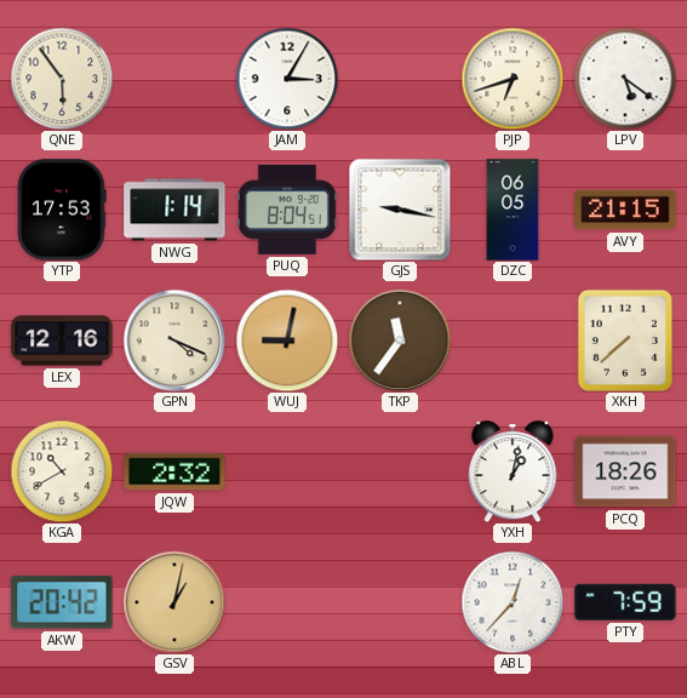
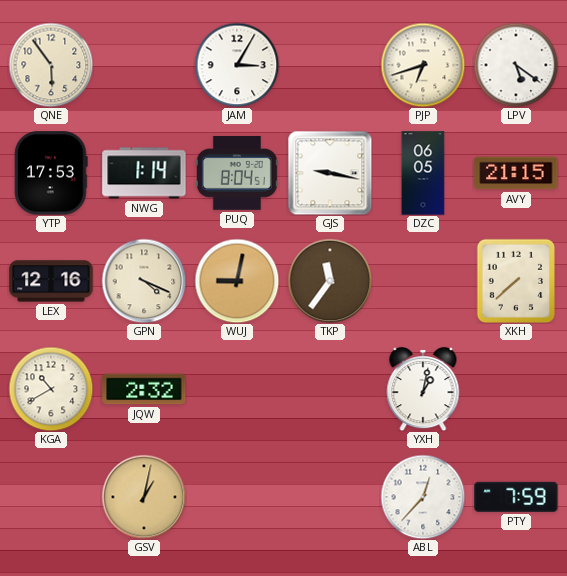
PCQ: 18:26 -> none
AKW: 20:42 -> none
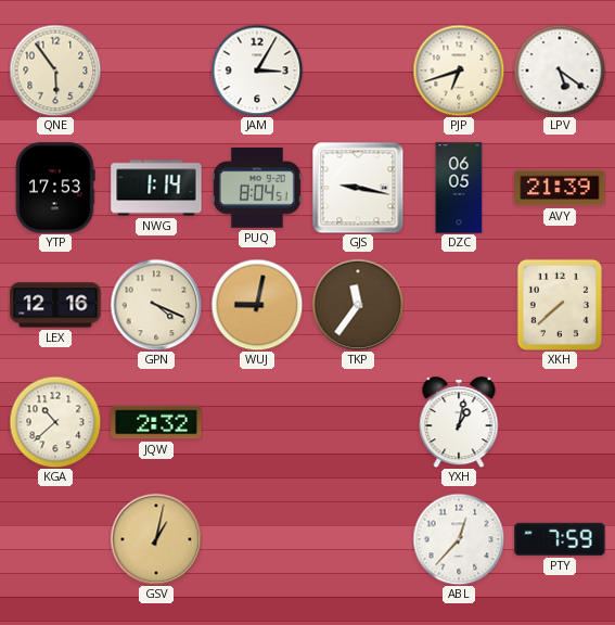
AVY: 21:15 -> 21:39
KGA: 10:40 -> 10:38
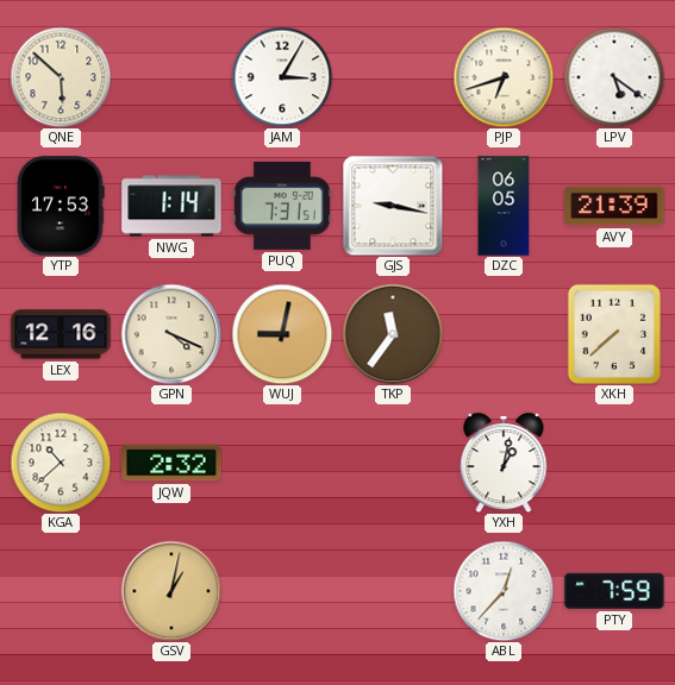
QNE: 5:54 -> 5:52
PUQ: 8:04 -> 7:31
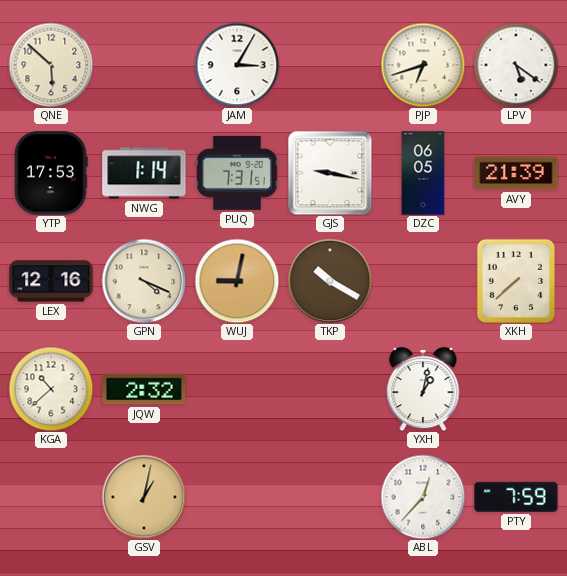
TKP: 11:36 -> 10:20
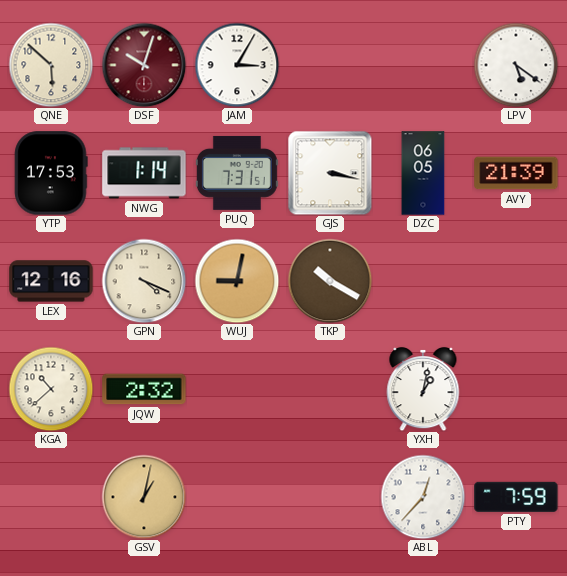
DSF: none -> 10:03
PJP: 6:42 -> none
GJS: 9:17 -> 3:17
XKH: 7:38 -> none
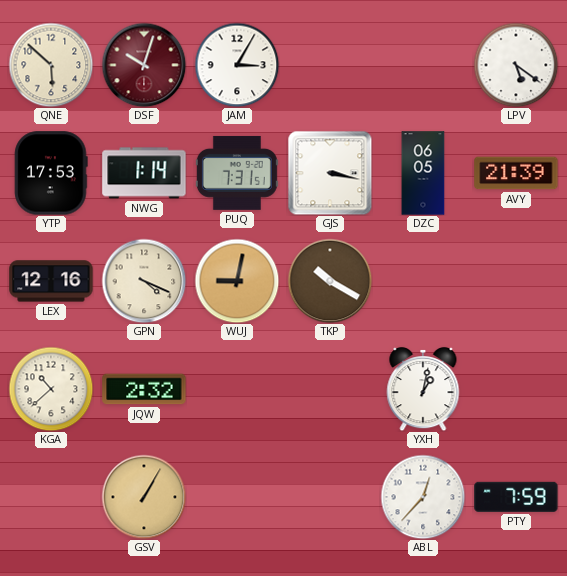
GSV: 1:02 -> 1:05
